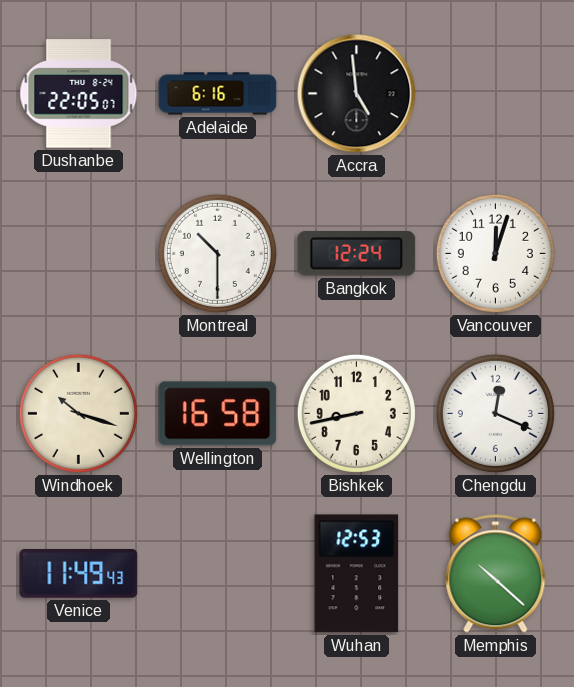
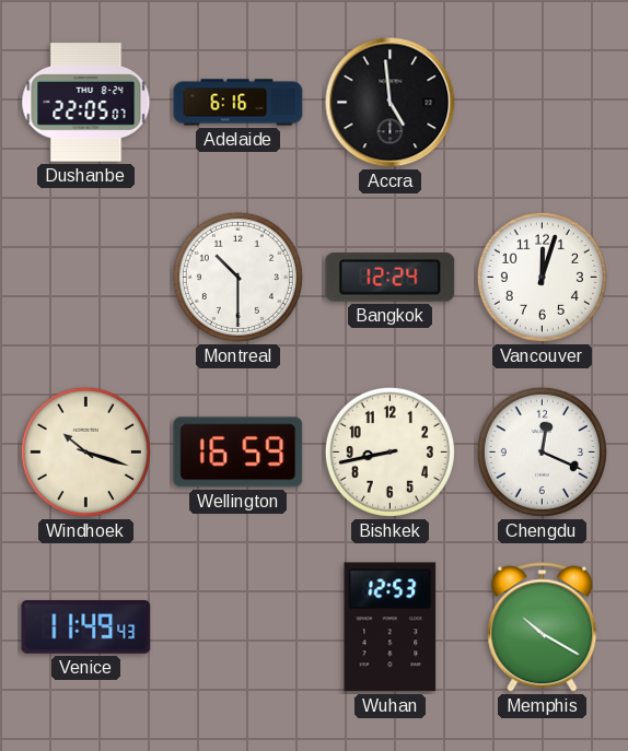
Wellington: 16:58 -> 16:59
Memphis: 10:22 -> 10:20
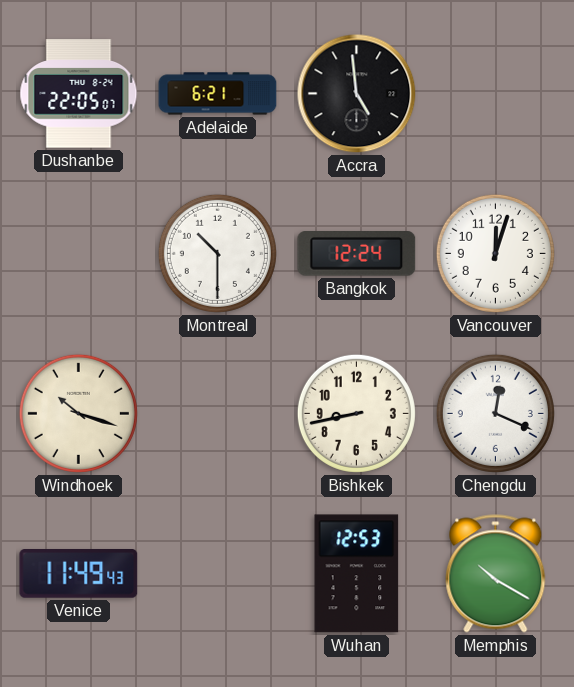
Adelaide: 6:16 -> 6:21
Wellington: 16:59 -> none
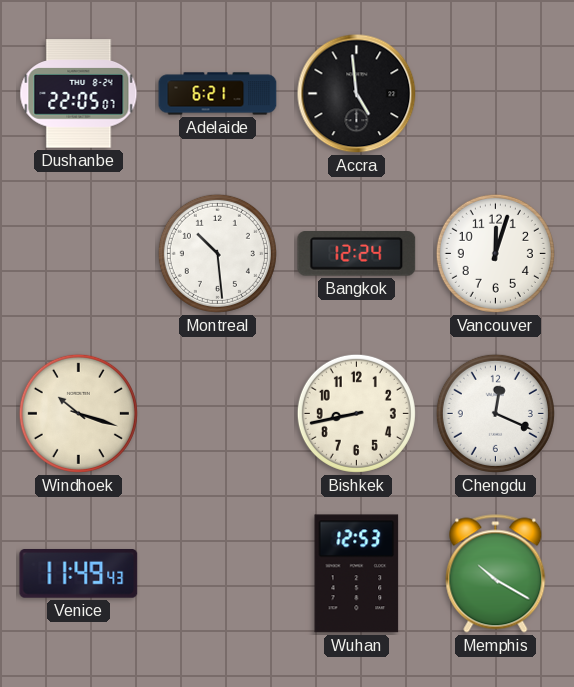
Montreal: 10:30 -> 10:29
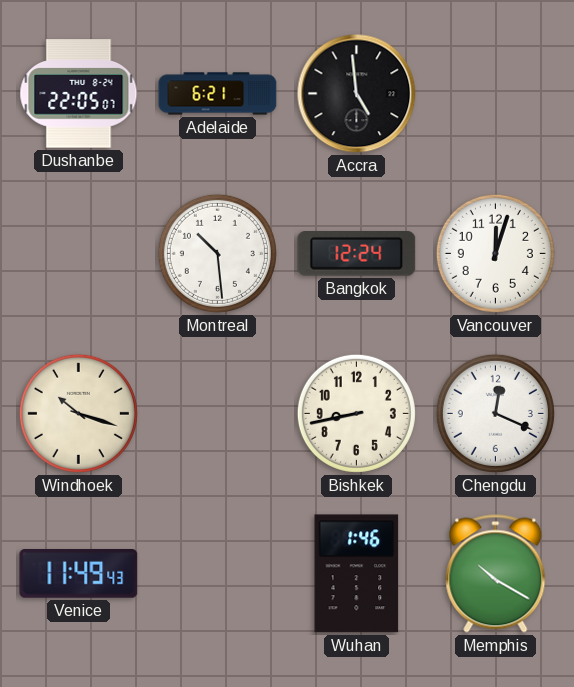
Wuhan: 12:53 -> 1:46
